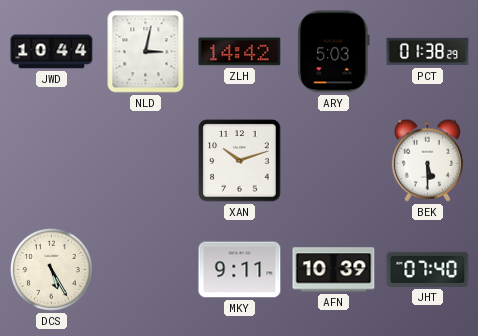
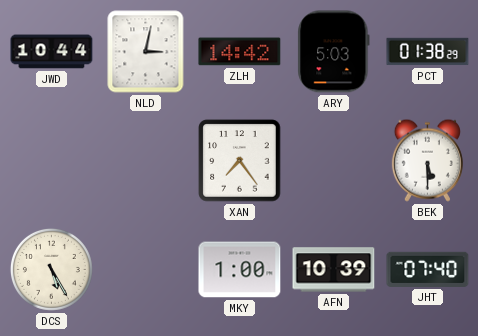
XAN: 10:12 -> 7:24
MKY: 9:11 -> 1:00
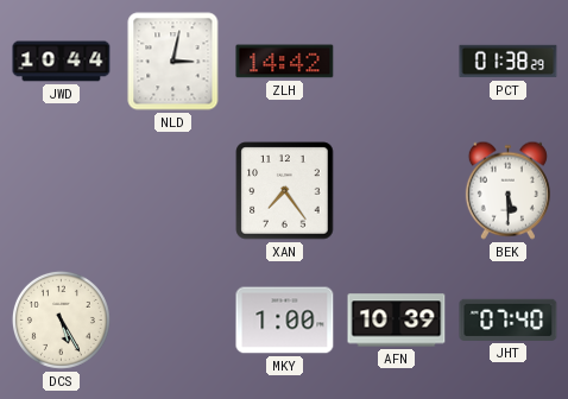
ARY: 5:03 -> none
